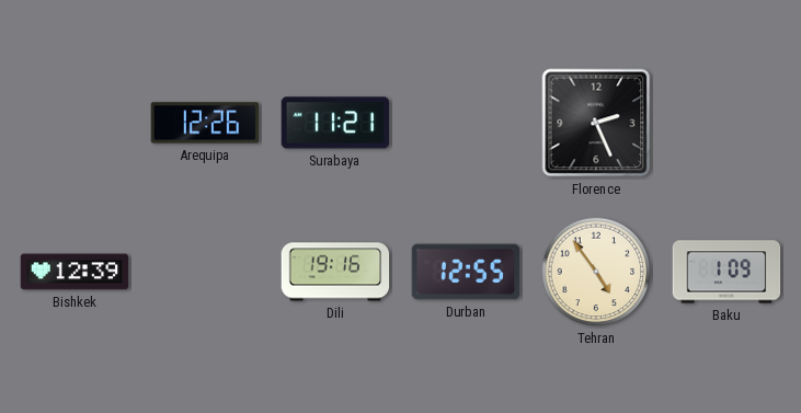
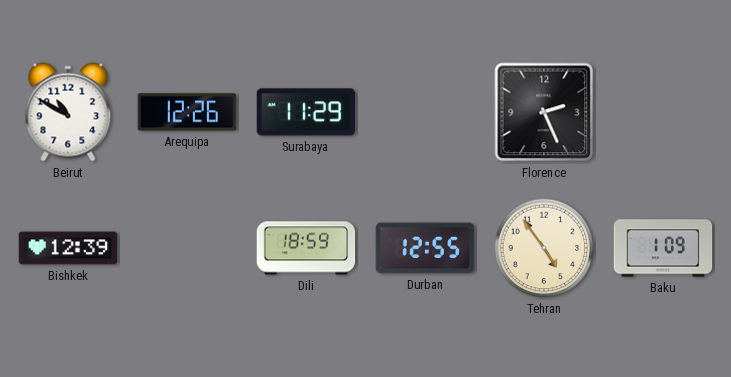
Beirut: none -> 10:50
Surabaya: 11:21 -> 11:29
Dili: 19:16 -> 18:59
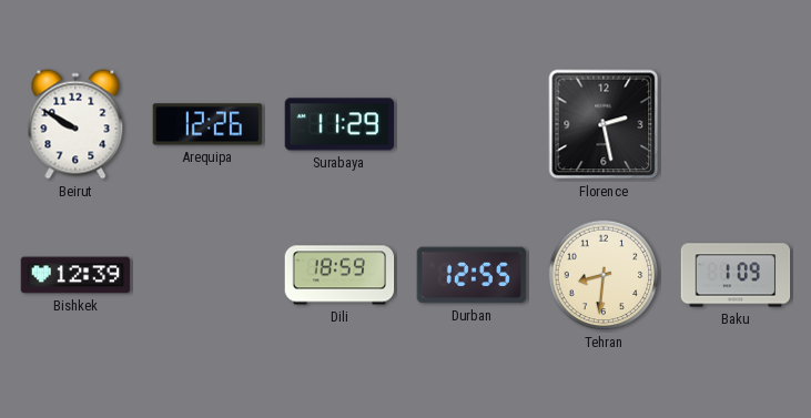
Beirut: 10:50 -> 9:50
Florence: 2:26 -> 2:28
Tehran: 4:54 -> 8:31
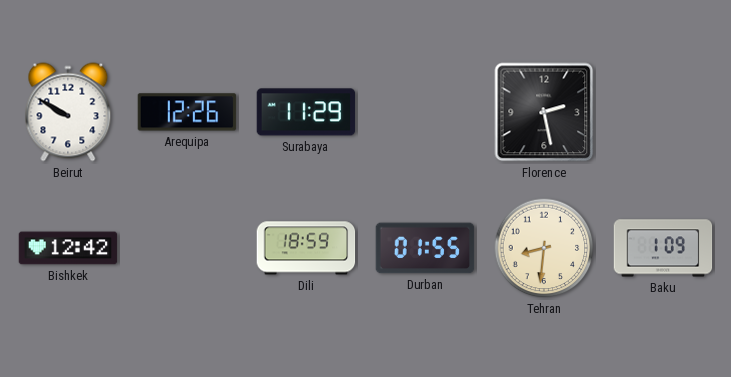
Bishkek: 12:39 -> 12:42
Durban: 12:55 -> 01:55
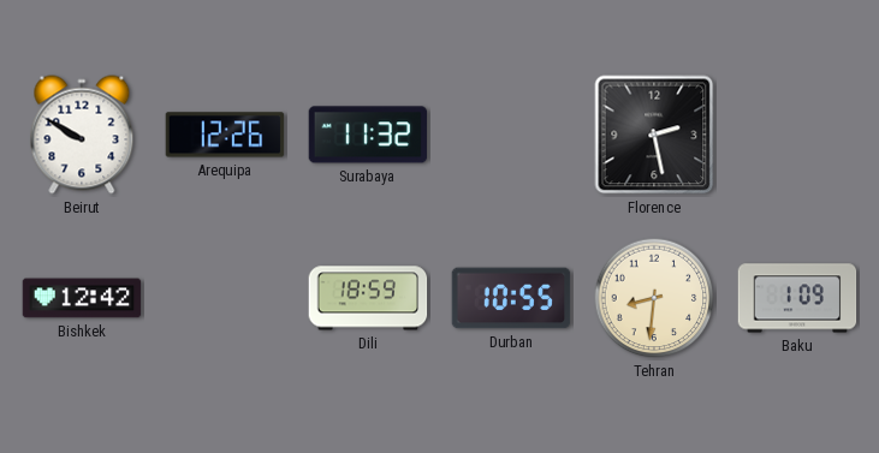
Surabaya: 11:29 -> 11:32
Durban: 01:55 -> 10:55
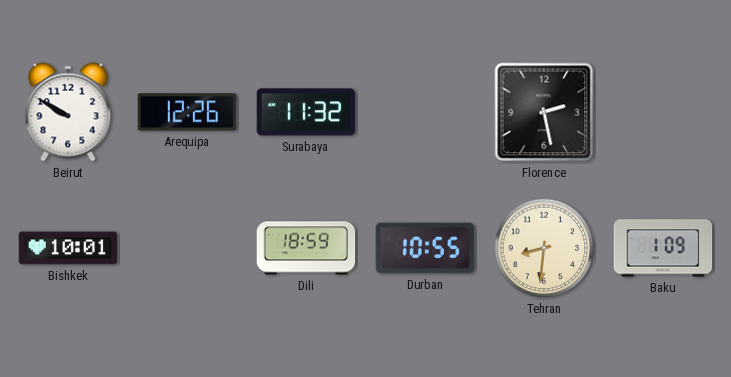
Bishkek: 12:42 -> 10:01
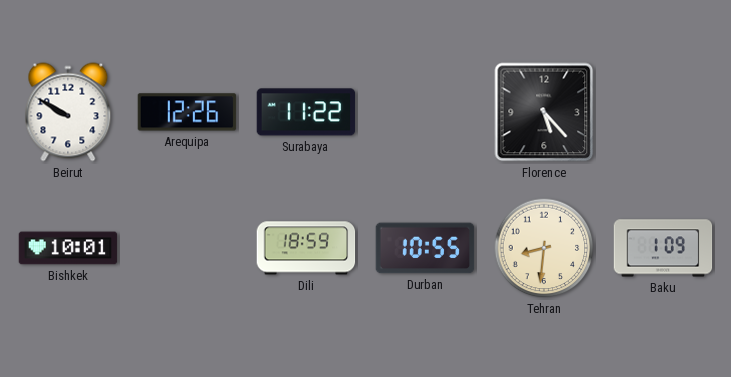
Surabaya: 11:32 -> 11:22
Florence: 2:28 -> 5:23
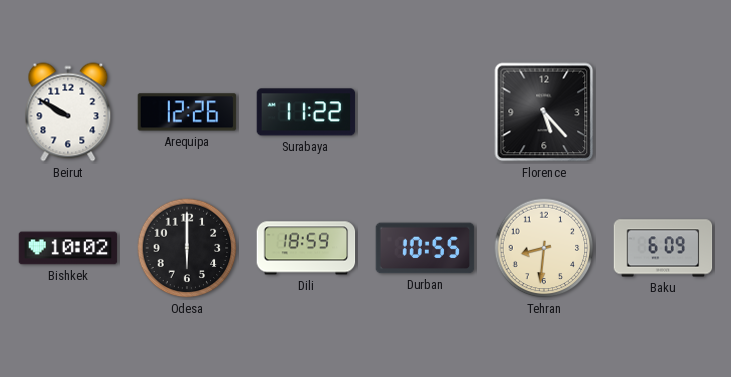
Bishkek: 10:01 -> 10:02
Odesa: none -> 6:00
Baku: 1:09 -> 6:09
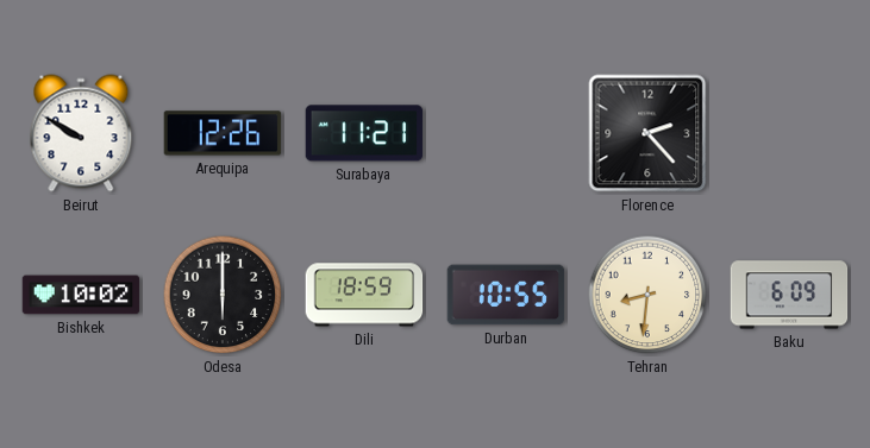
Surabaya: 11:22 -> 11:21
Florence: 5:23 -> 2:23
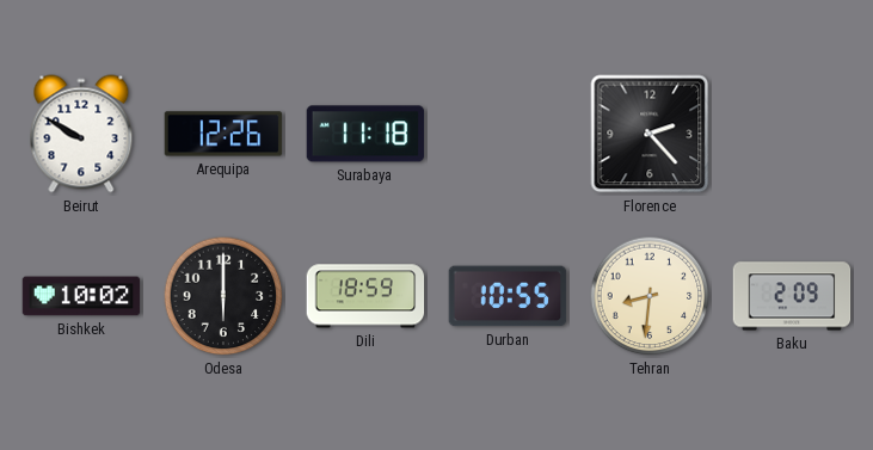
Surabaya: 11:21 -> 11:18
Baku: 6:09 -> 2:09
